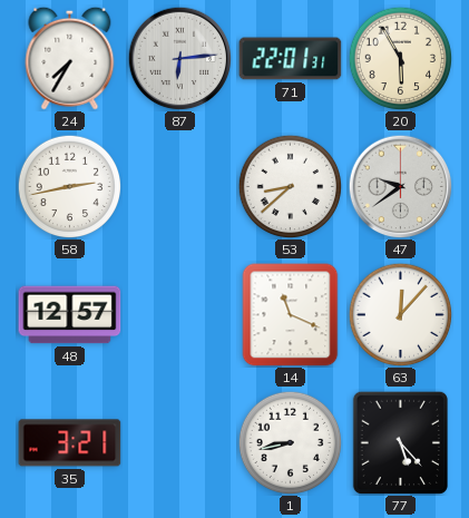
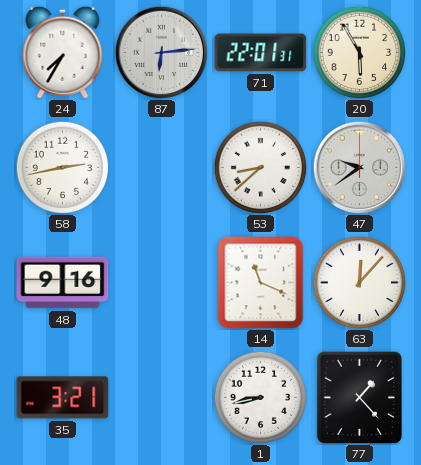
48: 12:57 -> 9:16
77: 5:23 -> 1:23
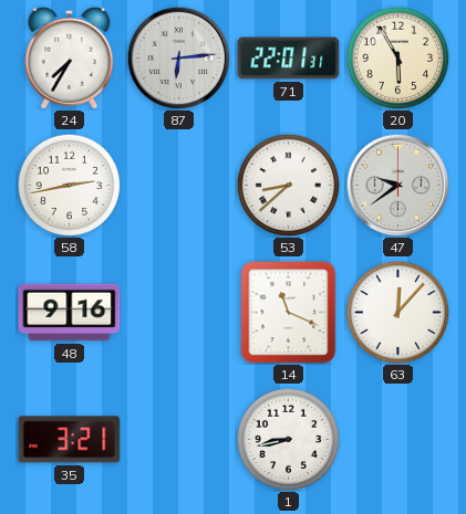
77: 1:23 -> none
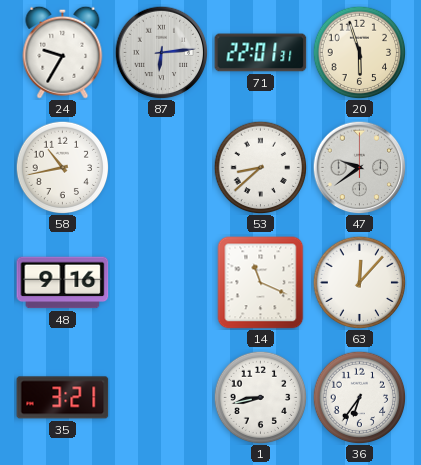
24: 7:35 -> 9:35
20: 5:55 -> 5:57
58: 2:43 -> 10:43
36: none -> 6:36
